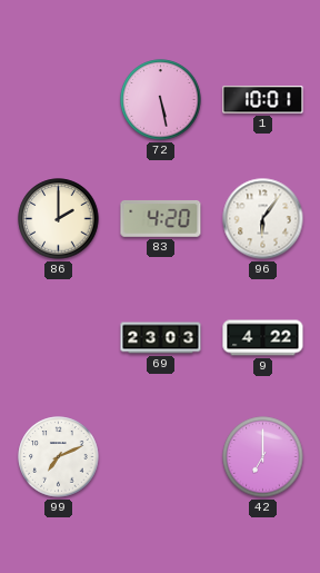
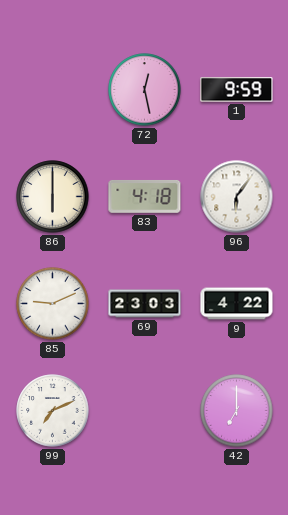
72: 5:28 -> 12:28
1: 10:01 -> 9:59
86: 2:00 -> 6:00
83: 4:20 -> 4:18
85: none -> 9:11
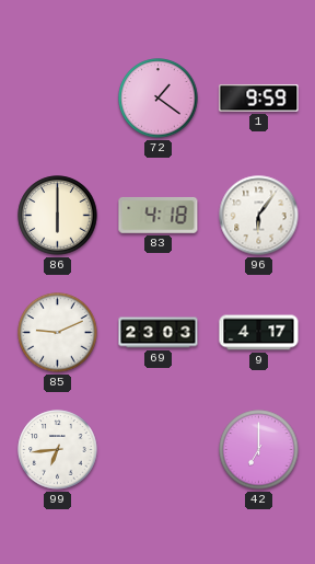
72: 12:28 -> 1:21
9: 4:22 -> 4:17
99: 7:11 -> 6:44
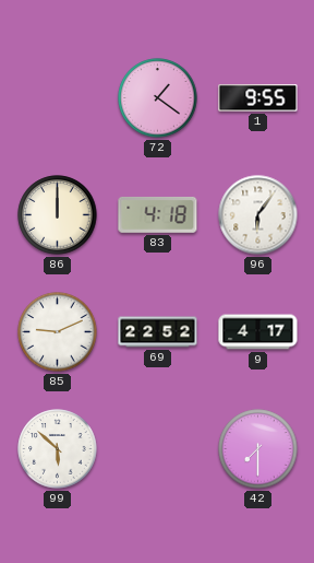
1: 9:59 -> 9:55
86: 6:00 -> 12:00
69: 23:03 -> 22:52
99: 6:44 -> 5:52
42: 7:00 -> 7:30
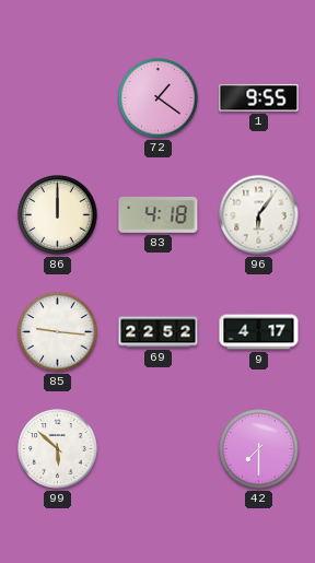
85: 9:11 -> 9:16
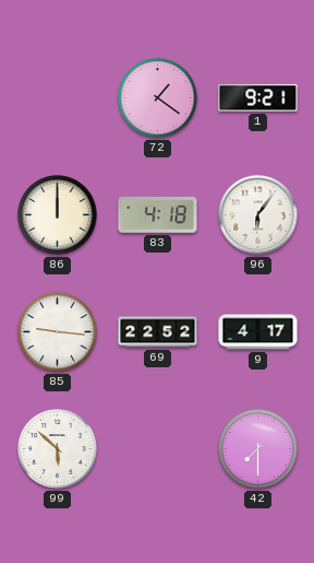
1: 9:55 -> 9:21
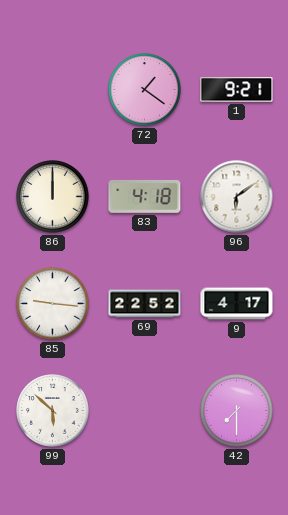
96: 6:06 -> 6:09
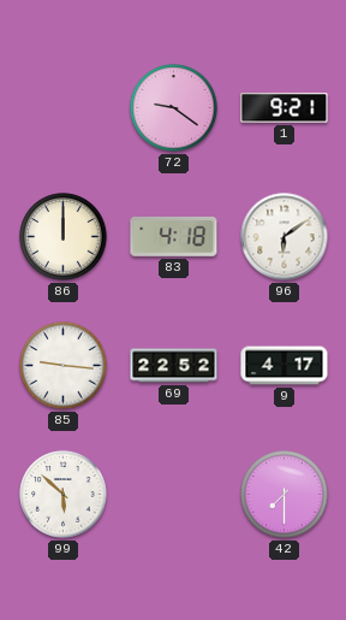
72: 1:21 -> 9:21
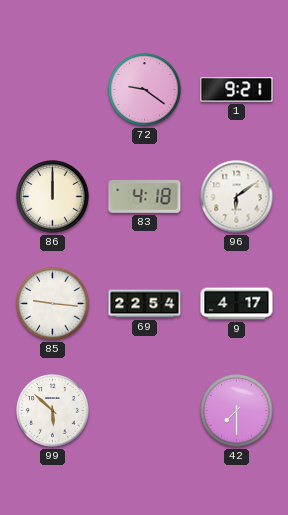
69: 22:52 -> 22:54
